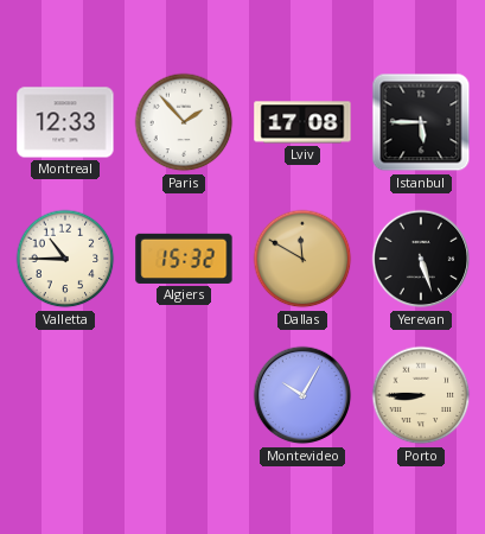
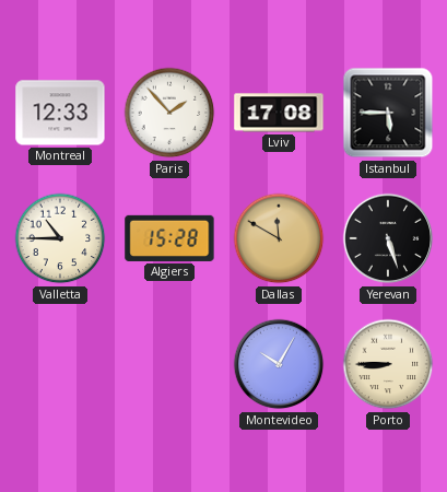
Algiers: 15:32 -> 15:28
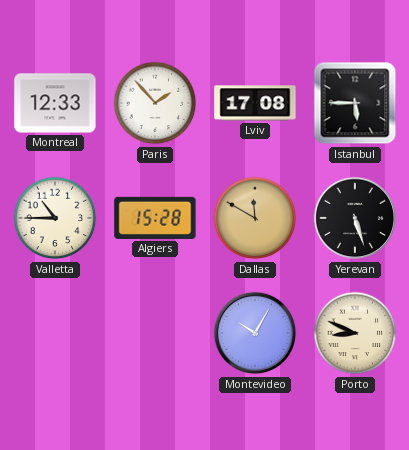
Porto: 8:45 -> 8:49
